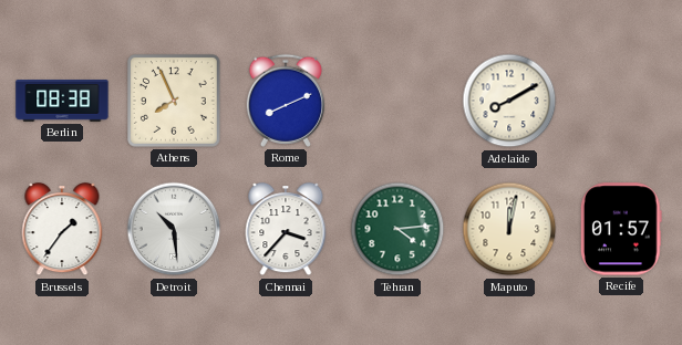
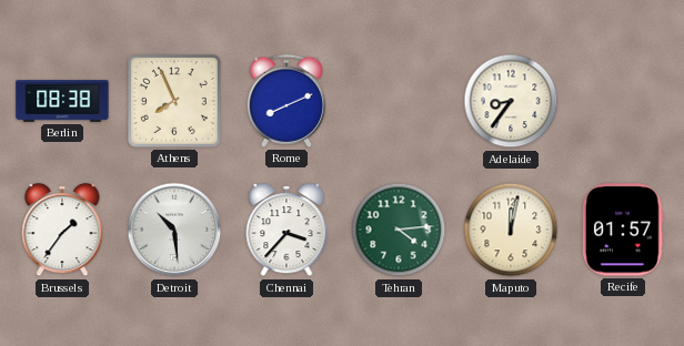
Adelaide: 8:10 -> 8:36
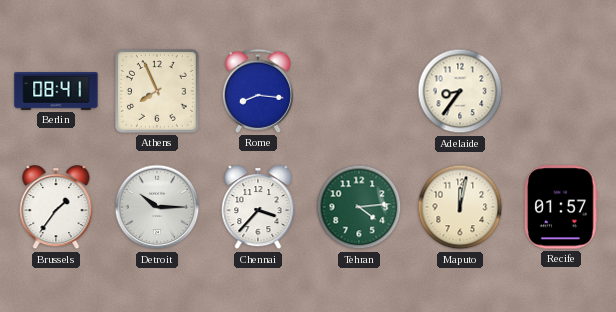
Berlin: 08:38 -> 08:41
Rome: 8:11 -> 8:16
Detroit: 10:29 -> 10:15
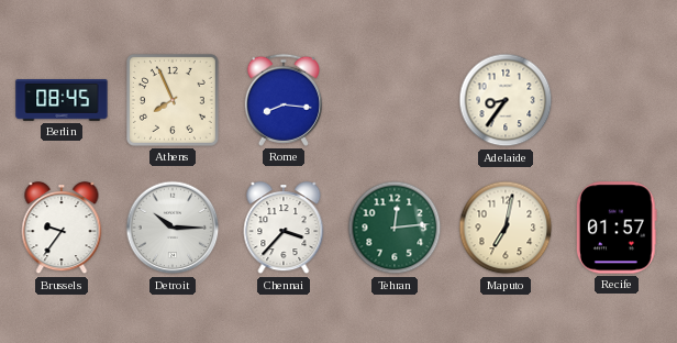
Berlin: 08:41 -> 08:45
Brussels: 1:36 -> 9:36
Tehran: 4:14 -> 12:14
Maputo: 12:02 -> 7:02
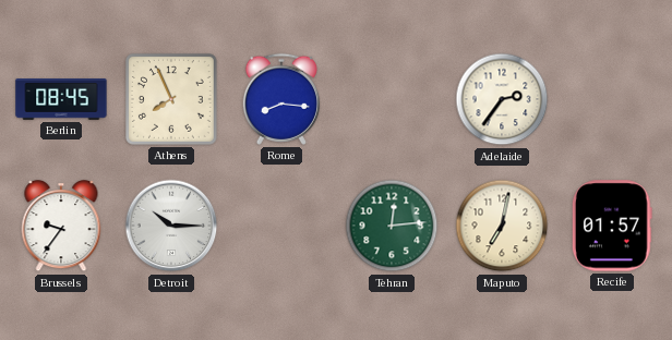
Adelaide: 8:36 -> 2:36
Chennai: 3:37 -> none
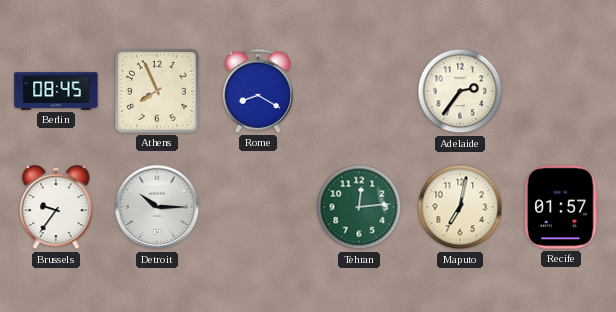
Rome: 8:16 -> 8:20
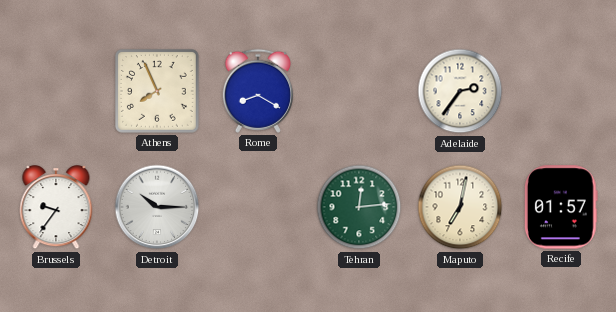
Berlin: 08:45 -> none
